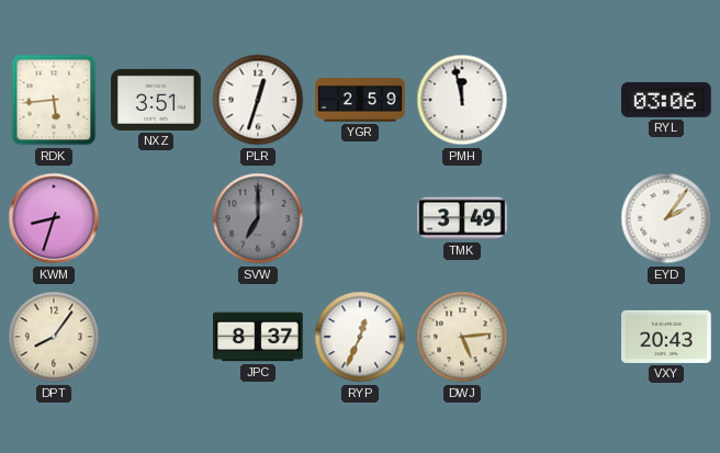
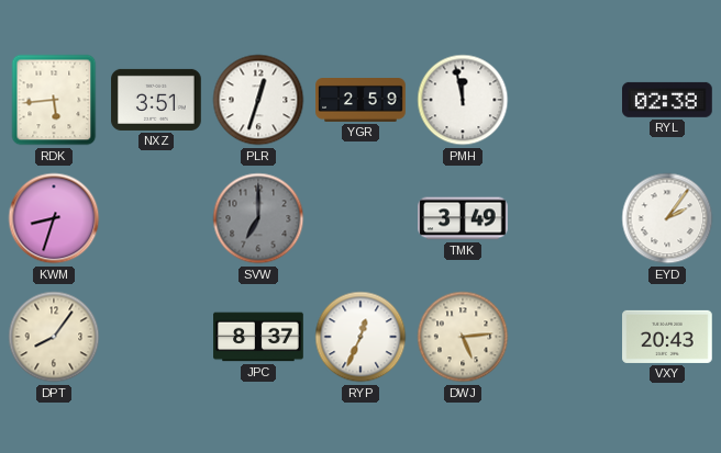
RYL: 03:06 -> 02:38
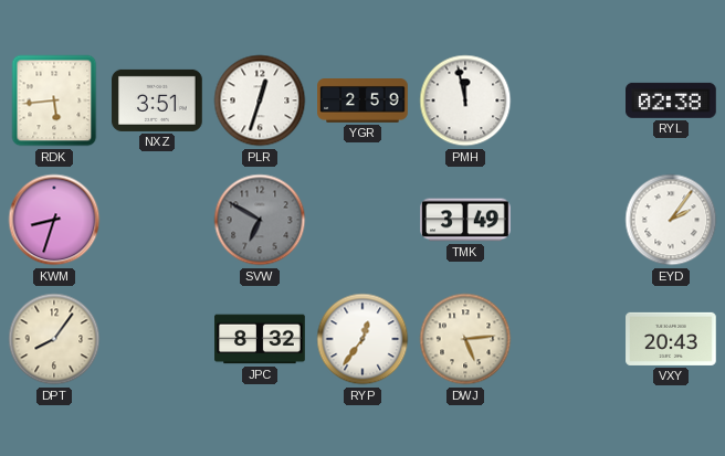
SVW: 7:00 -> 6:50
JPC: 8:37 -> 8:32
RYP: 12:34 -> 12:36
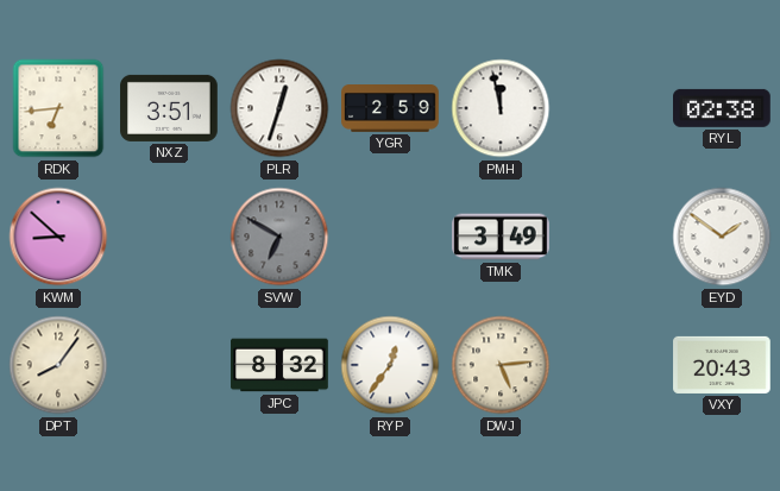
RDK: 5:44 -> 6:44
KWM: 8:33 -> 8:52
EYD: 2:06 -> 1:51
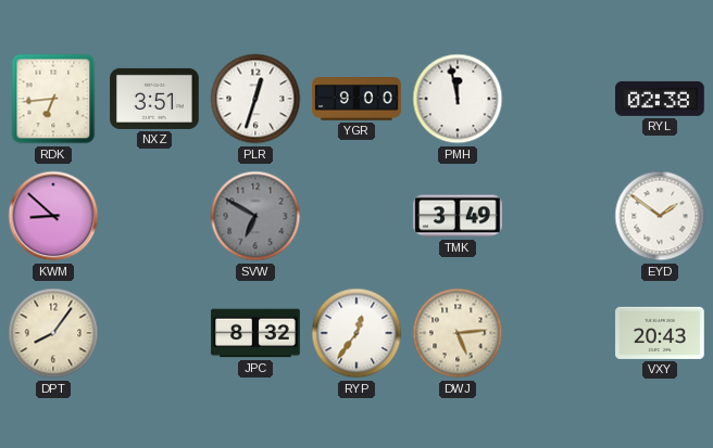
YGR: 2:59 -> 9:00
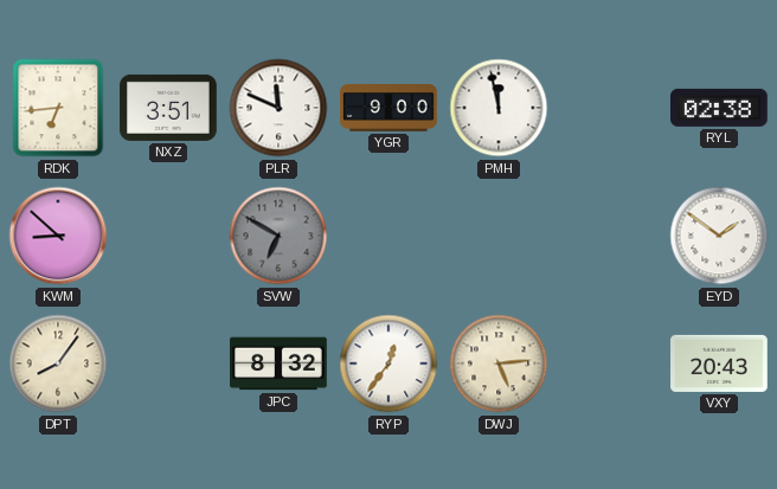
PLR: 12:33 -> 11:49
TMK: 3:49 -> none
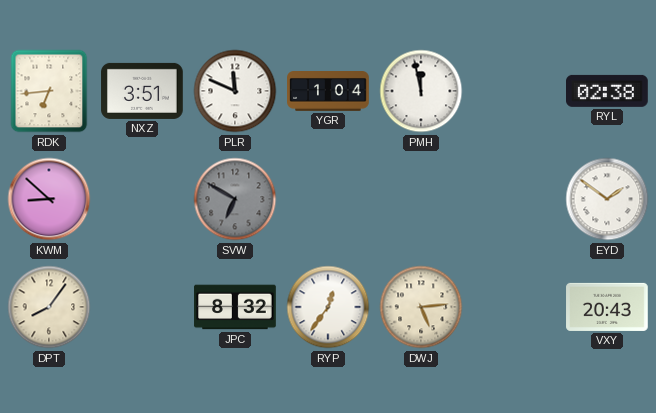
YGR: 9:00 -> 1:04
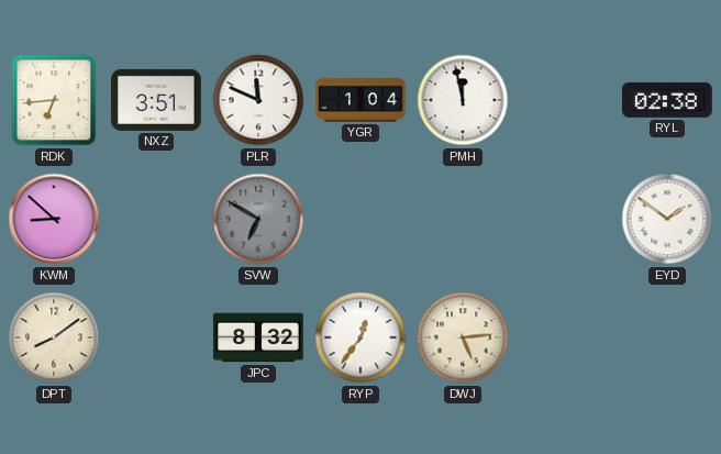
DPT: 8:06 -> 8:09
VXY: 20:43 -> none
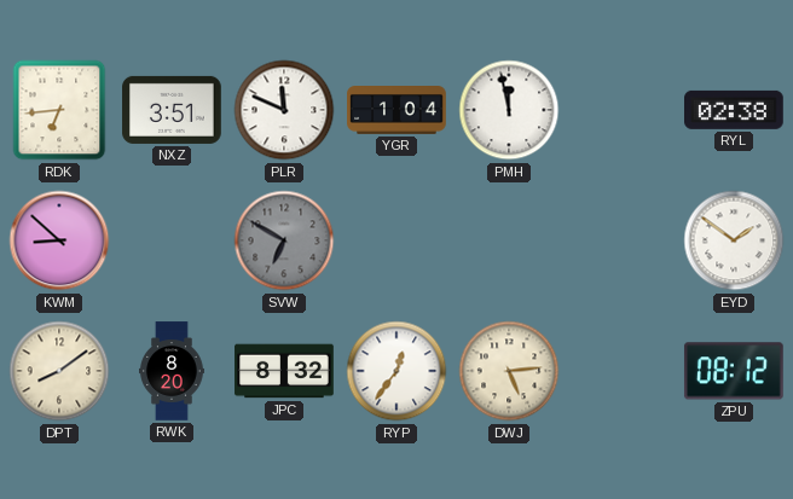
RWK: none -> 8:20
ZPU: none -> 08:12
